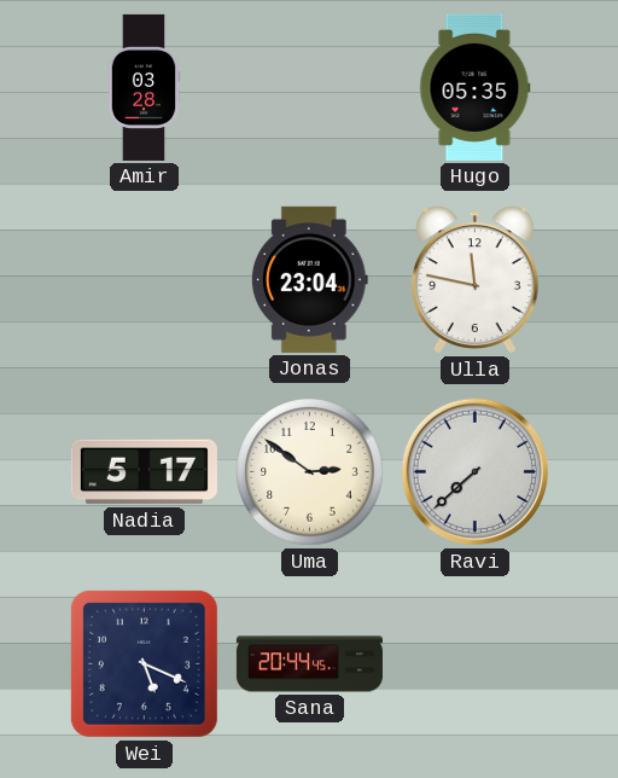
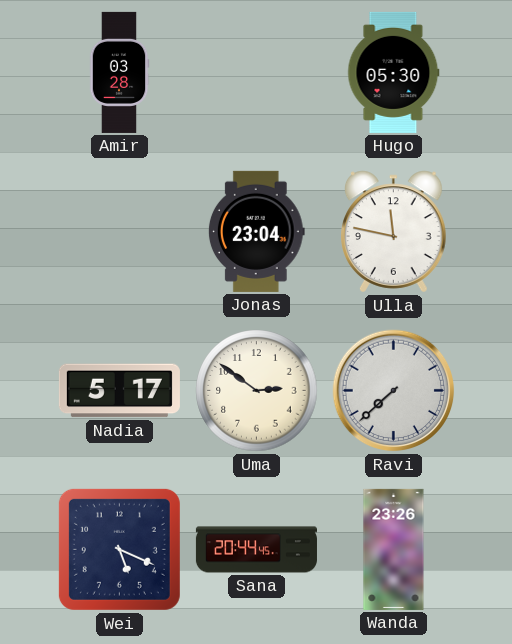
Hugo: 05:35 -> 05:30
Wanda: none -> 23:26
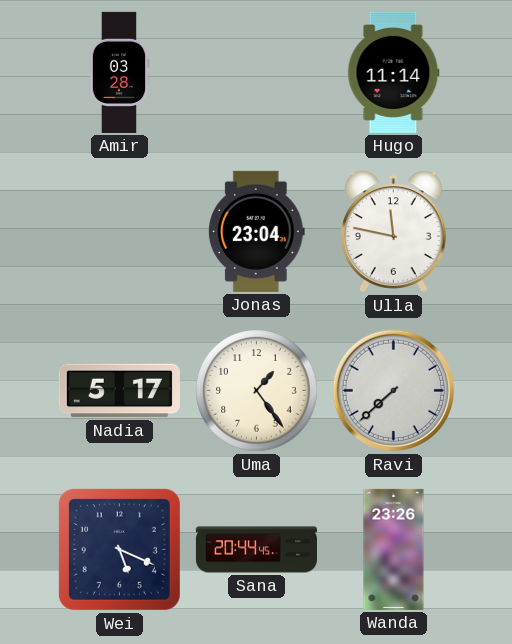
Hugo: 05:30 -> 11:14
Uma: 2:51 -> 1:24
